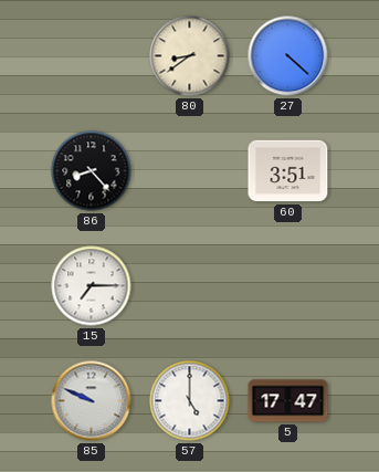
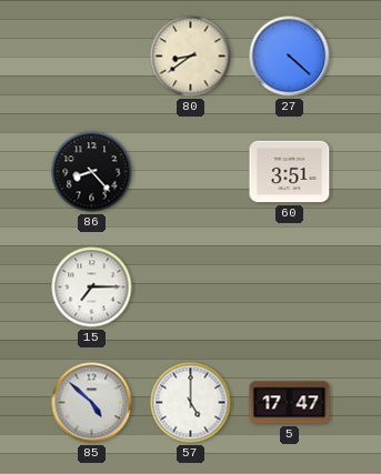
85: 9:49 -> 4:52
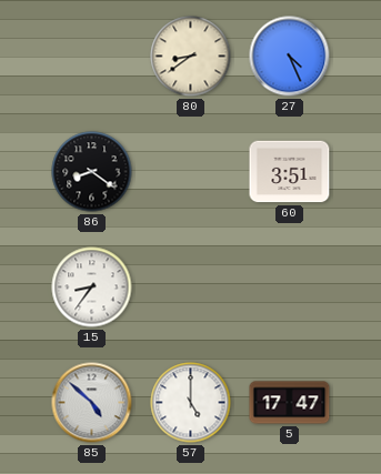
27: 4:22 -> 4:26
86: 8:23 -> 8:21
15: 7:15 -> 8:36
